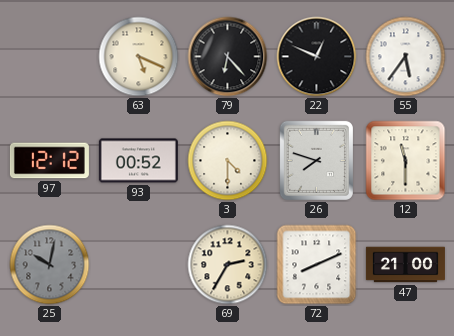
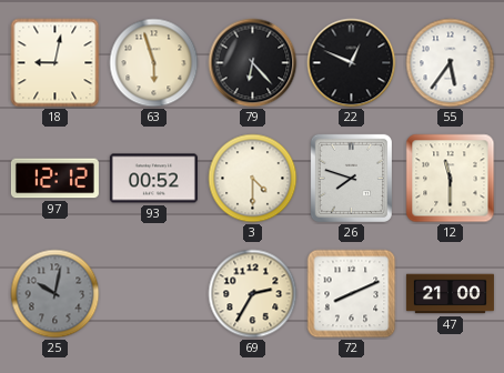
18: none -> 9:02
63: 5:19 -> 5:57
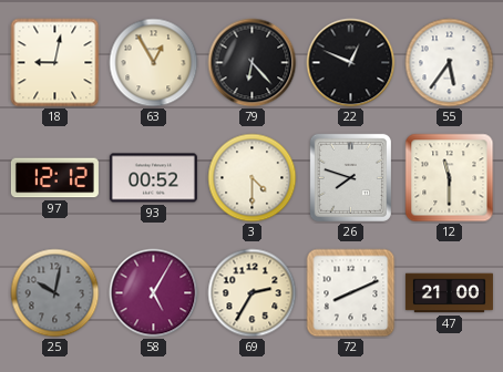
63: 5:57 -> 12:55
58: none -> 5:05
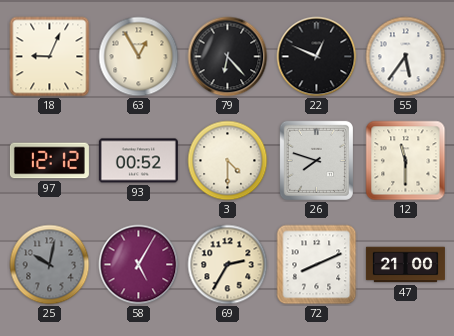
18: 9:02 -> 9:04
